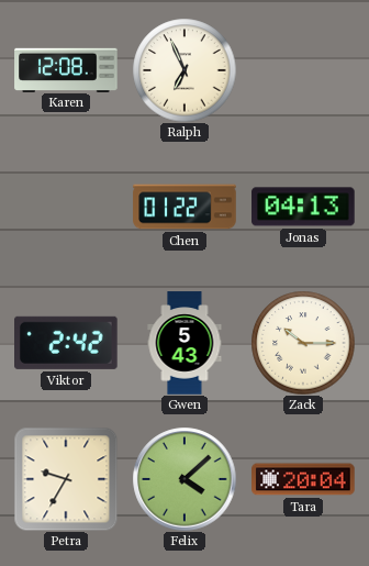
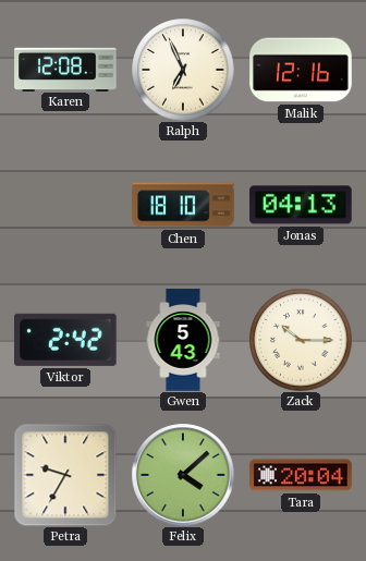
Malik: none -> 12:16
Chen: 01:22 -> 18:10
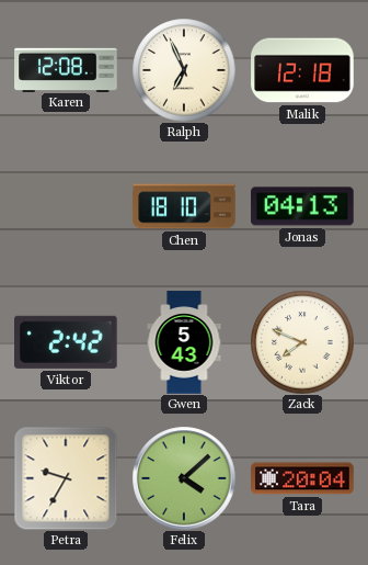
Malik: 12:16 -> 12:18
Zack: 10:15 -> 7:49
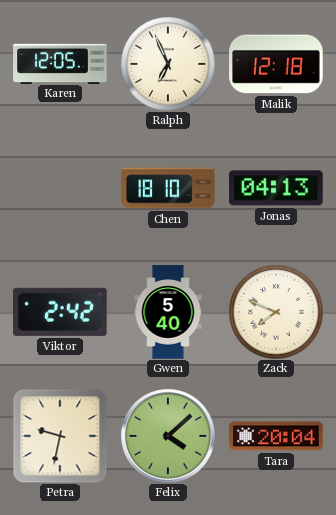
Karen: 12:08 -> 12:05
Gwen: 5:43 -> 5:40
Petra: 9:35 -> 9:32
